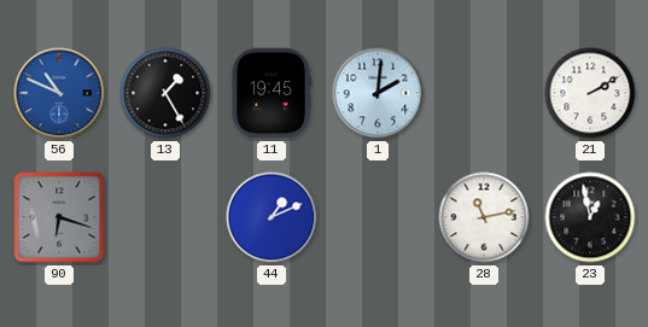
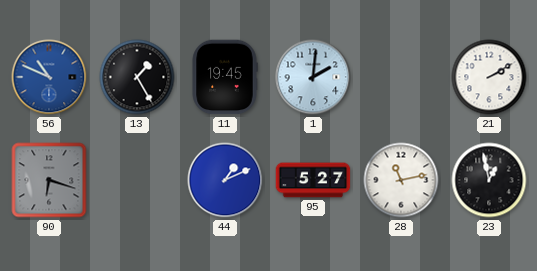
95: none -> 5:27
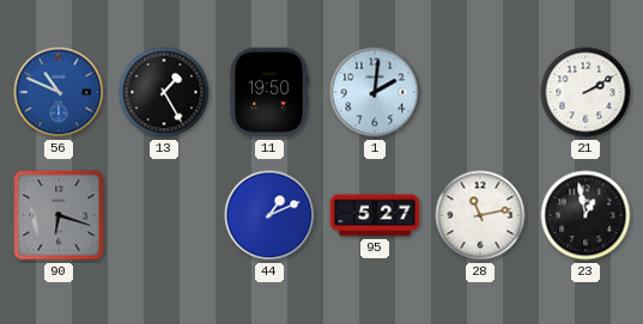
11: 19:45 -> 19:50
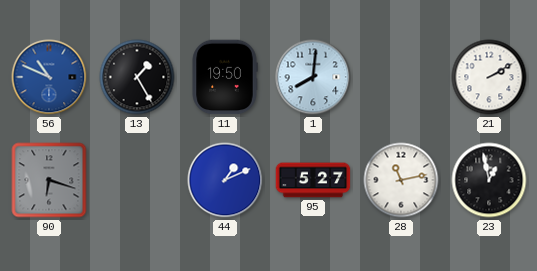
1: 2:01 -> 8:01
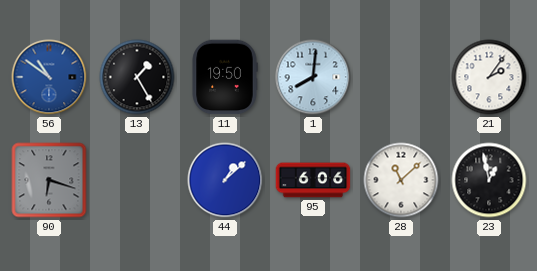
56: 10:49 -> 10:51
21: 2:10 -> 2:06
44: 1:11 -> 1:08
95: 5:27 -> 6:06
28: 11:13 -> 11:08
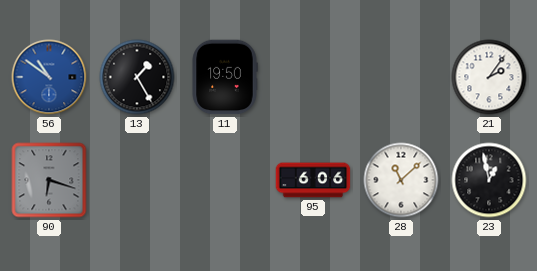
1: 8:01 -> none
44: 1:08 -> none
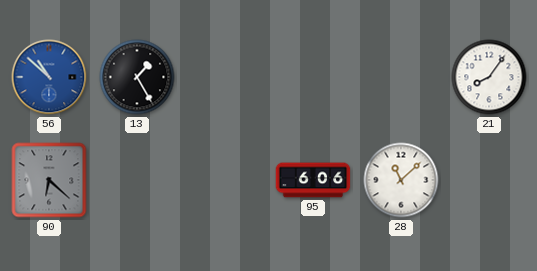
56: 10:51 -> 10:52
11: 19:50 -> none
21: 2:06 -> 8:06
90: 6:18 -> 6:22
23: 12:58 -> none
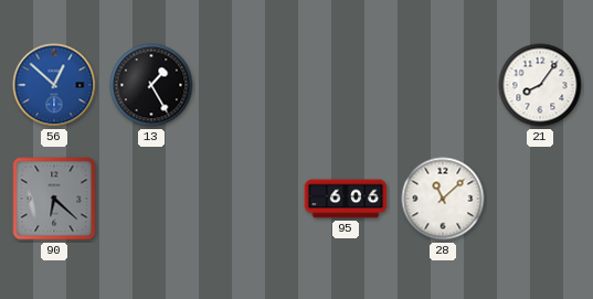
56: 10:52 -> 12:52
